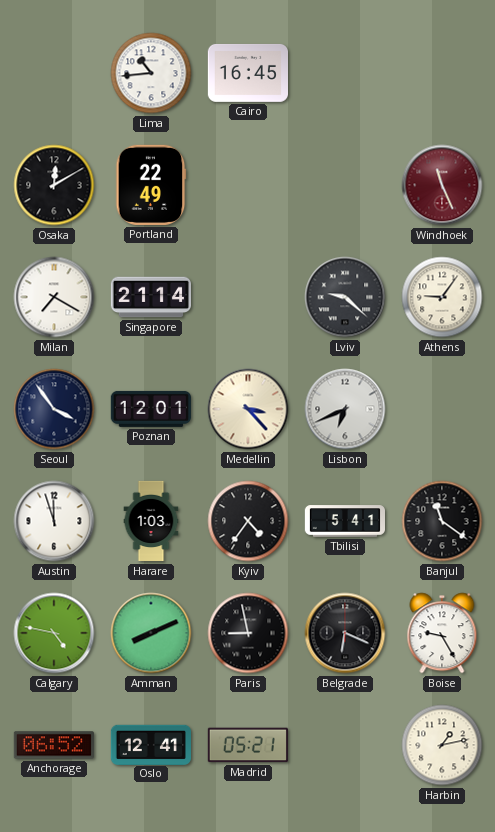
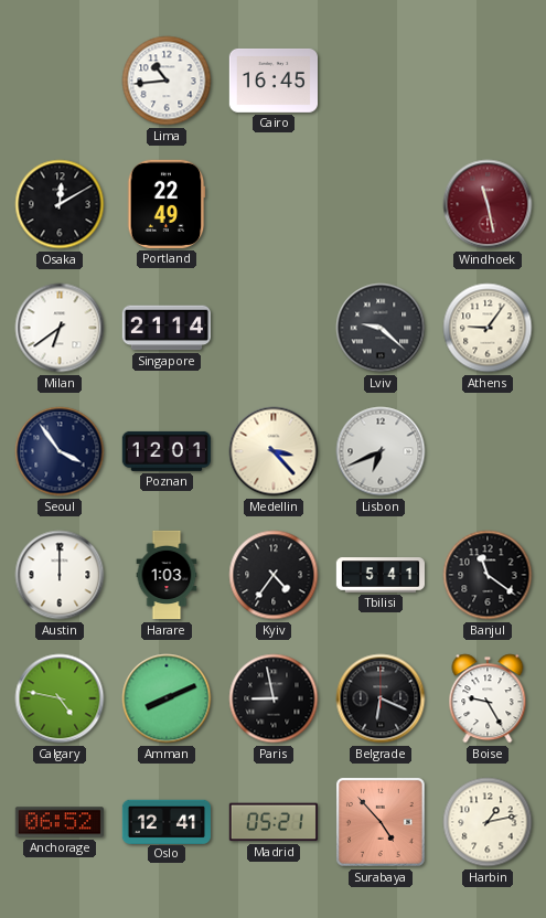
Windhoek: 11:26 -> 11:28
Milan: 7:20 -> 6:39
Austin: 11:57 -> 12:00
Surabaya: none -> 4:53
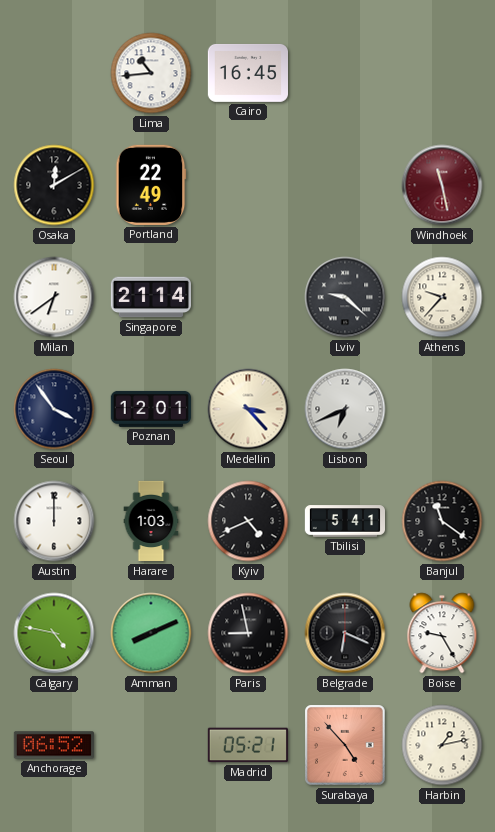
Athens: 9:06 -> 9:37
Kyiv: 4:36 -> 4:41
Oslo: 12:41 -> none
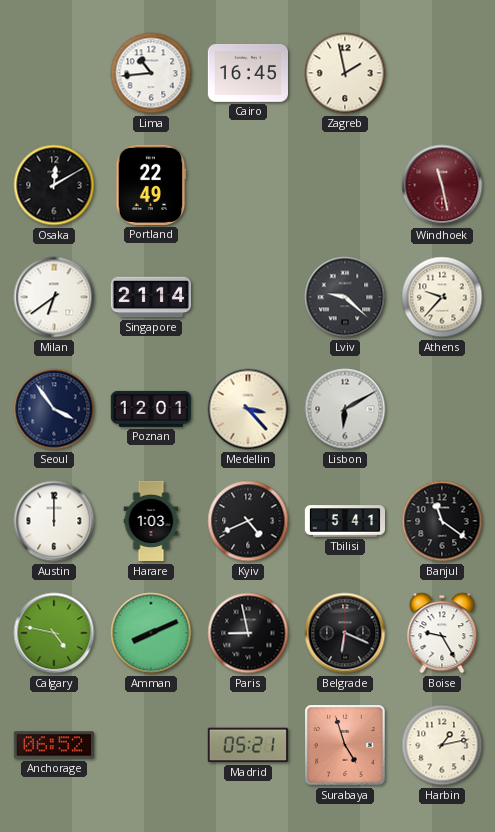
Zagreb: none -> 1:58
Lisbon: 6:41 -> 6:10
Surabaya: 4:53 -> 4:57
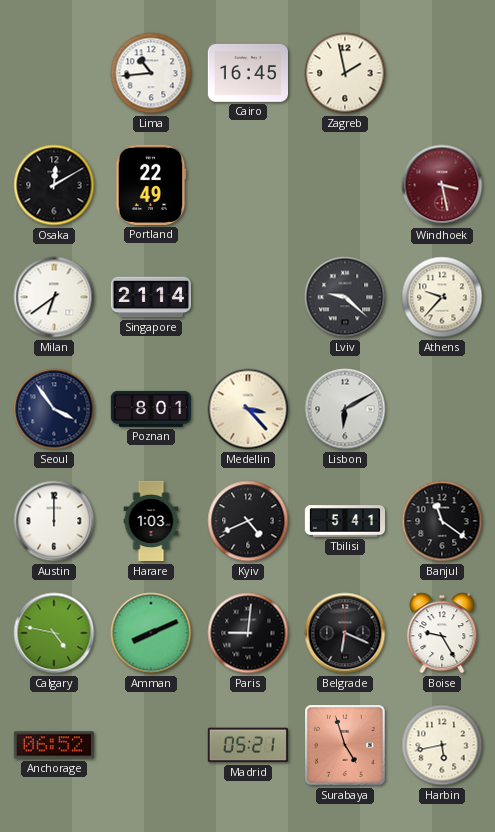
Windhoek: 11:28 -> 3:28
Poznan: 12:01 -> 8:01
Paris: 8:58 -> 9:01
Harbin: 1:13 -> 5:43
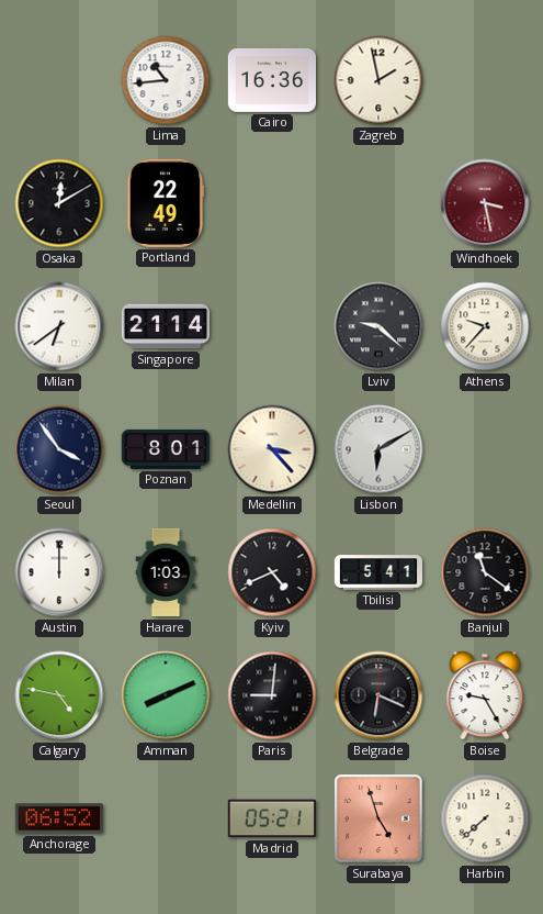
Cairo: 16:45 -> 16:36
Harbin: 5:43 -> 7:38
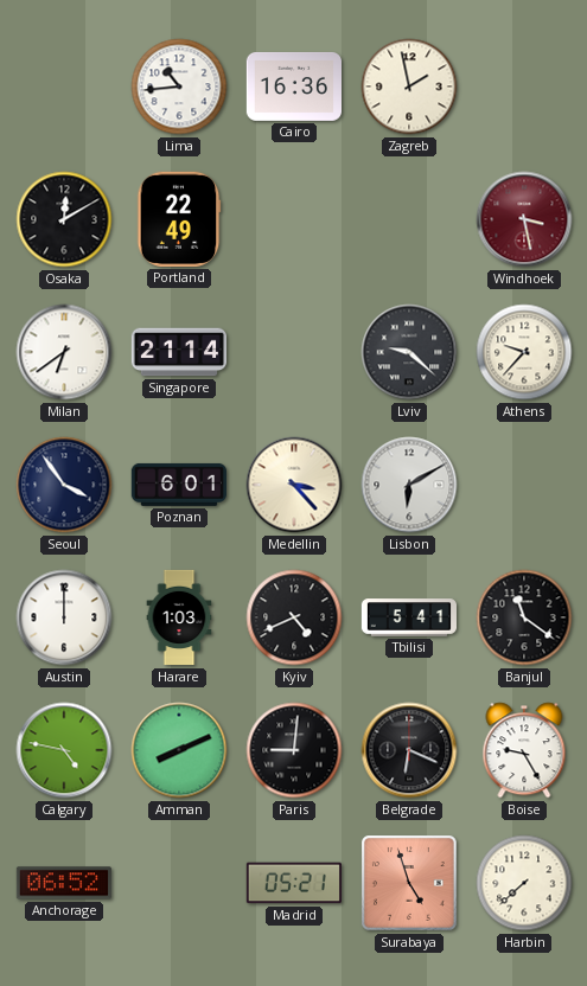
Poznan: 8:01 -> 6:01
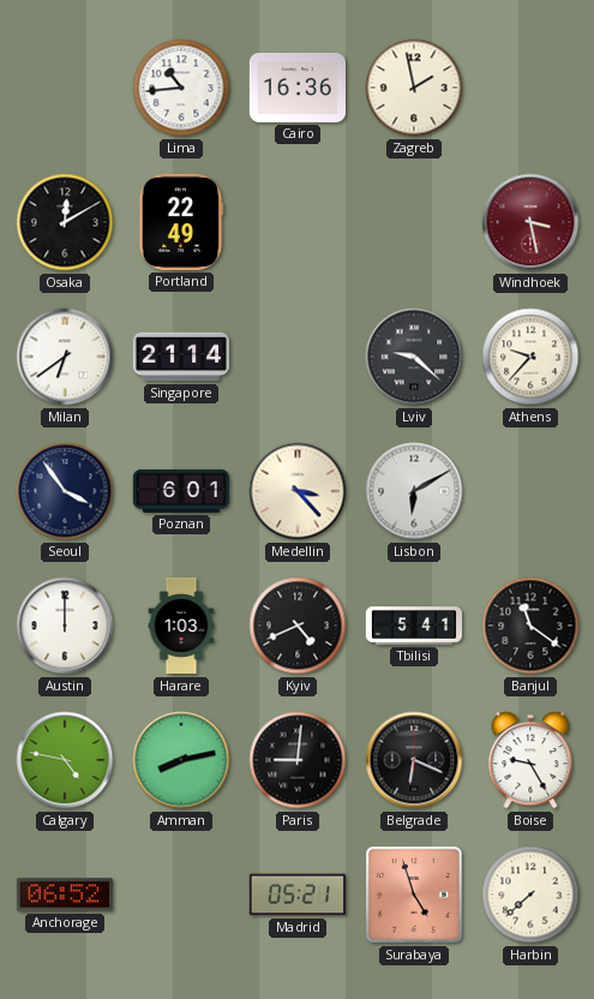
Amman: 8:11 -> 8:13
